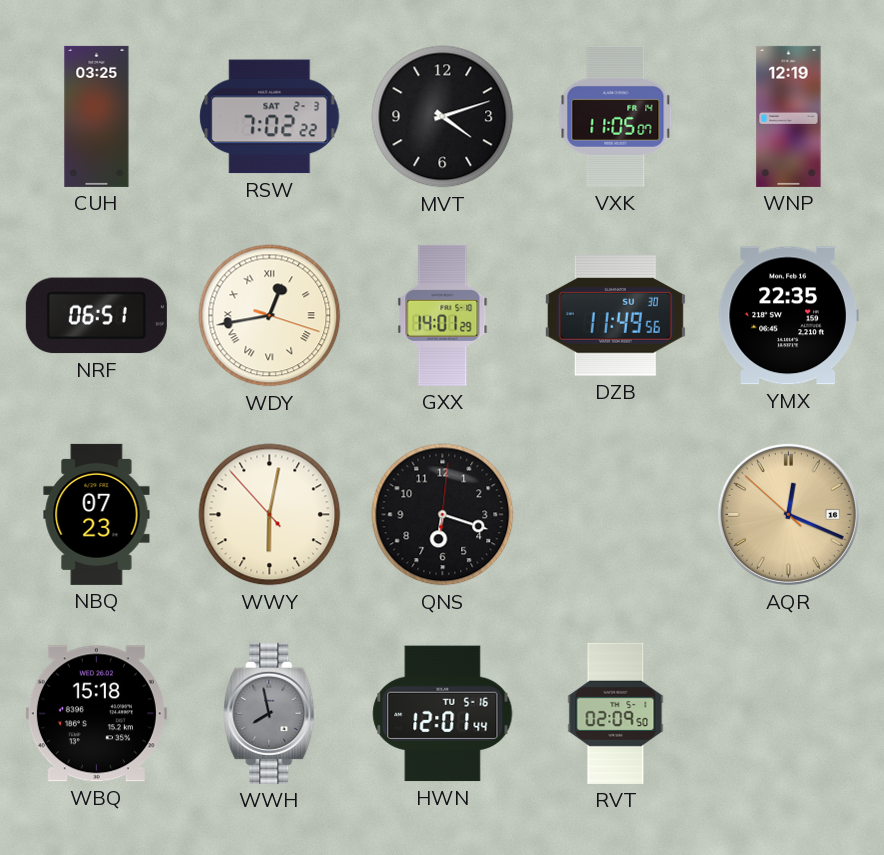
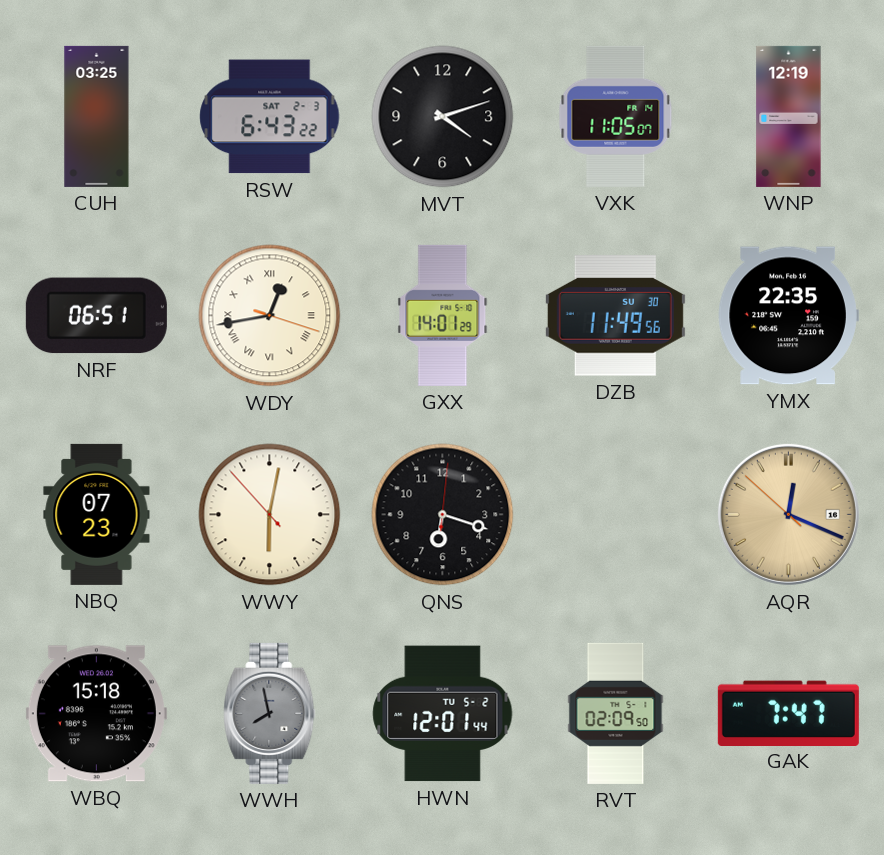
RSW: 7:02 -> 6:43
HWN date: TU 5-16 -> TU 5-2
GAK: none -> 7:47
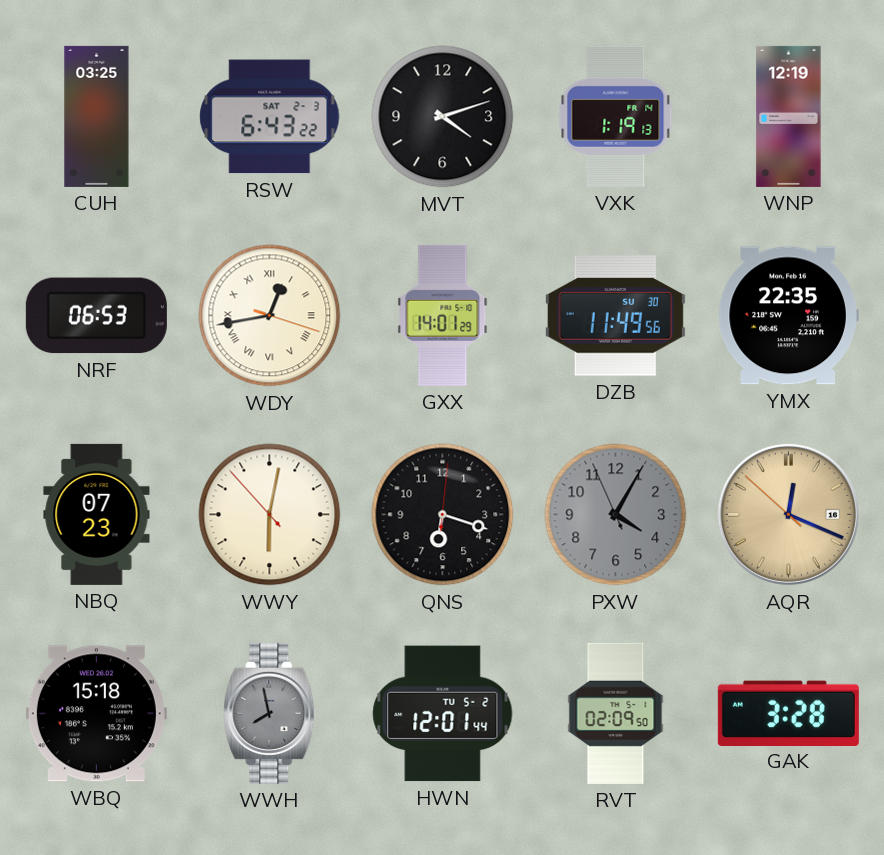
VXK: 11:05 -> 1:19
NRF: 06:51 -> 06:53
PXW: none -> 4:04
GAK: 7:47 -> 3:28
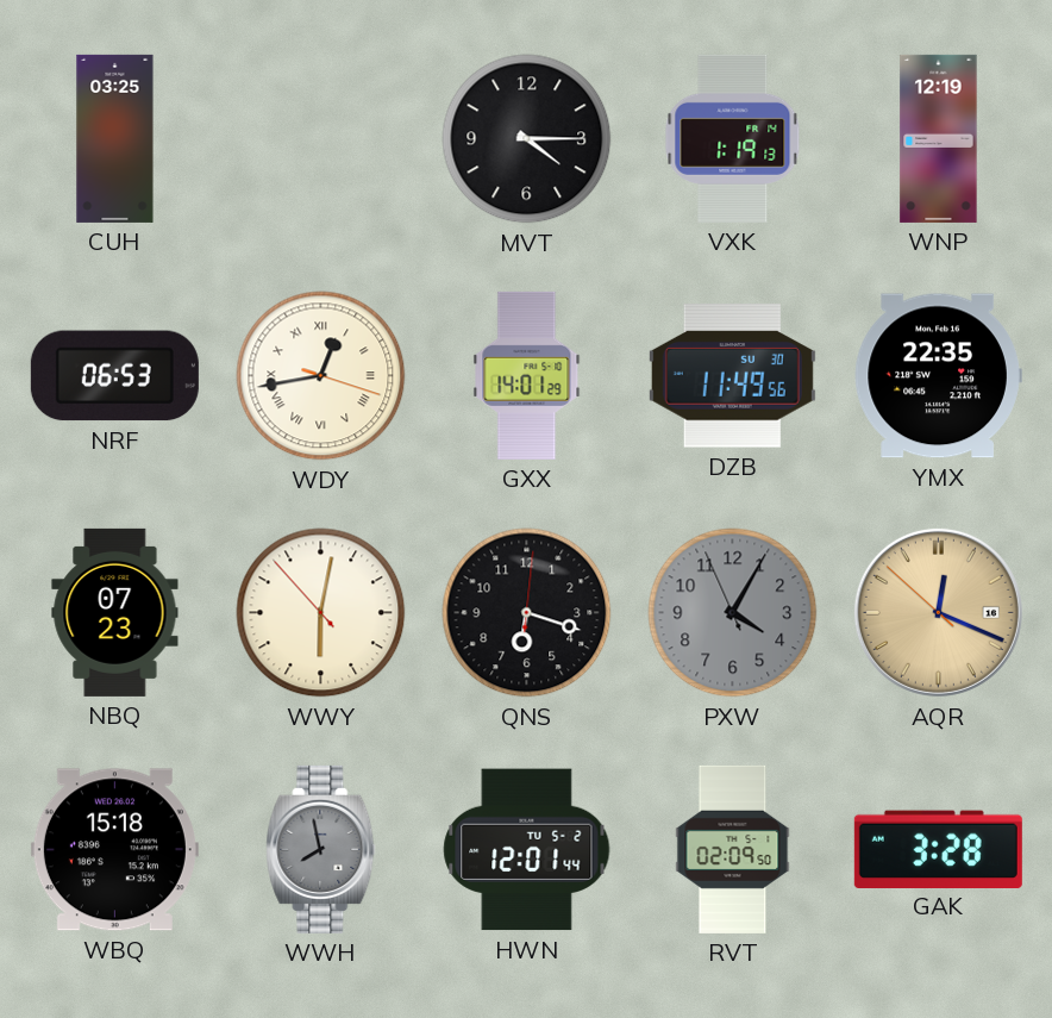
RSW: 6:43 -> none
MVT: 4:12 -> 4:15
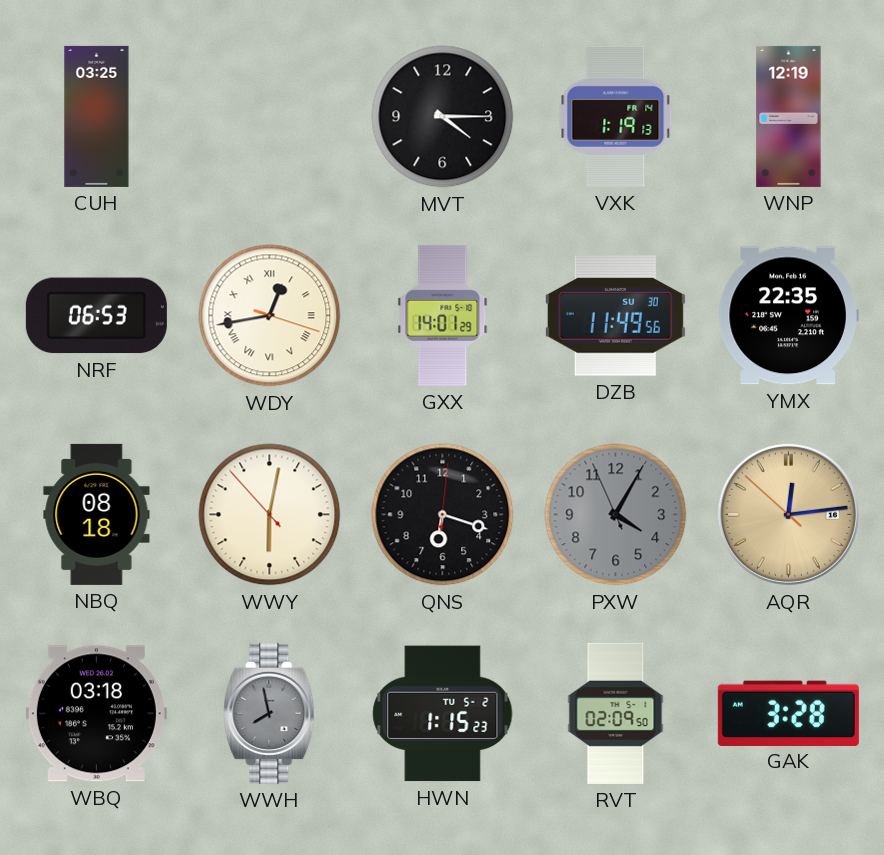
NBQ: 07:23 -> 08:18
AQR: 12:18 -> 12:13
WBQ: 15:18 -> 03:18
HWN: 12:01 -> 1:15
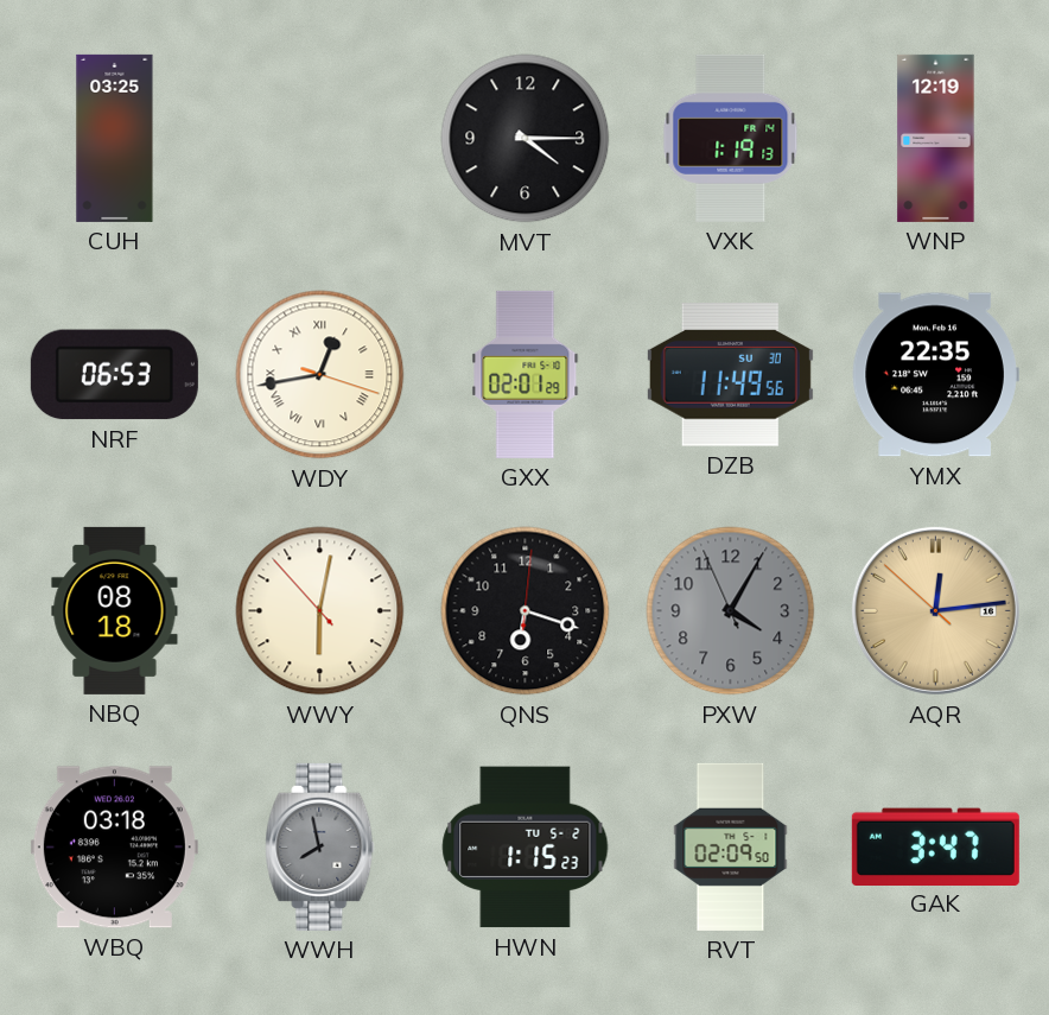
GXX: 14:01 -> 02:01
GAK: 3:28 -> 3:47
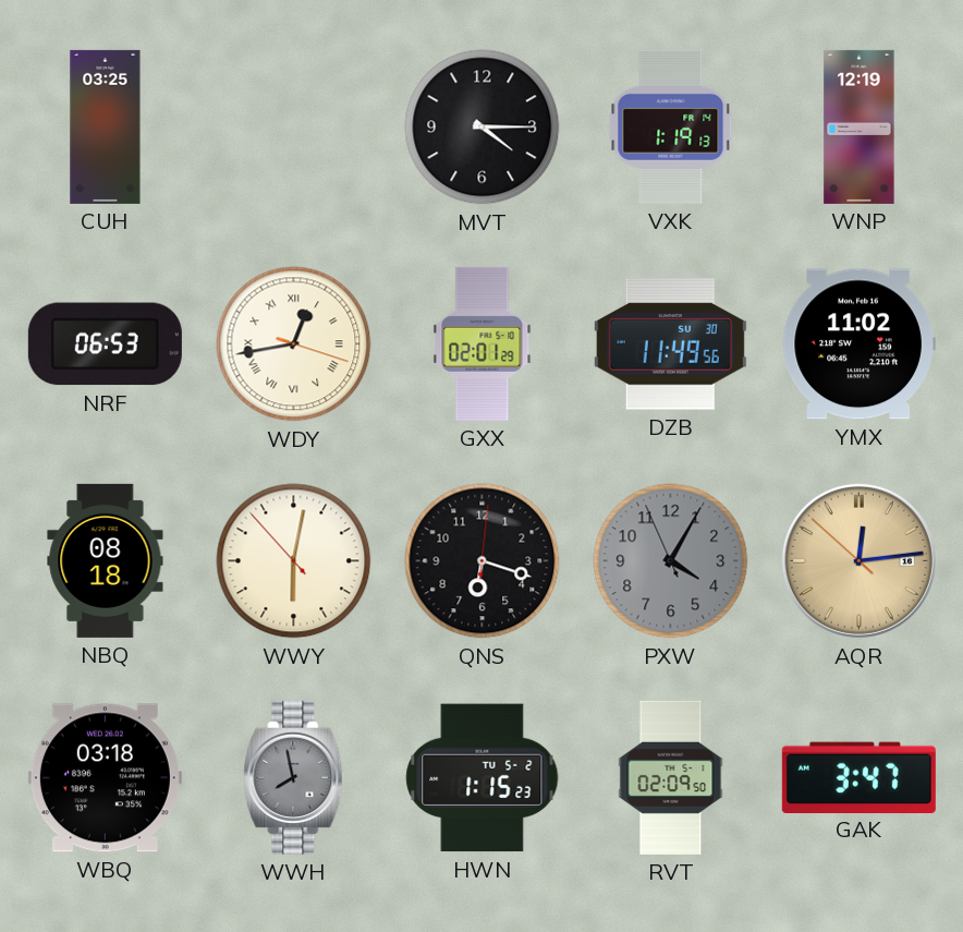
YMX: 22:35 -> 11:02
